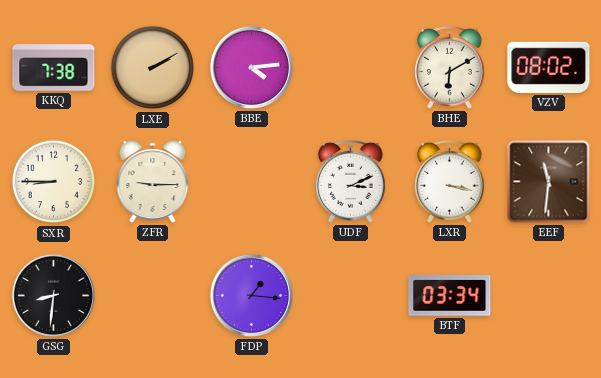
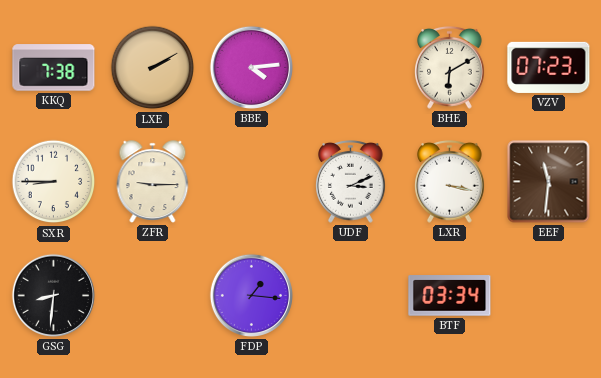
VZV: 08:02 -> 07:23
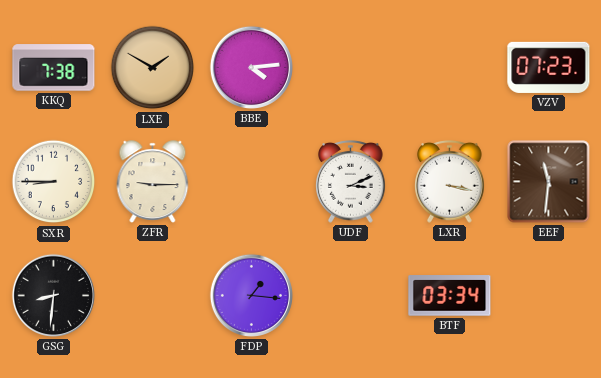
LXE: 2:10 -> 1:50
BHE: 6:10 -> none
